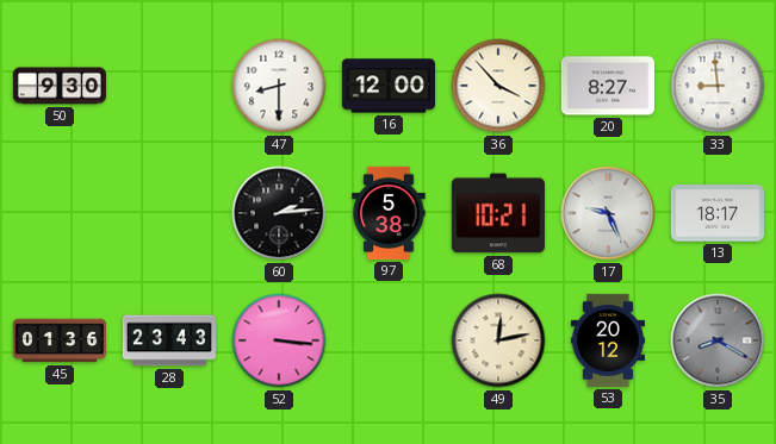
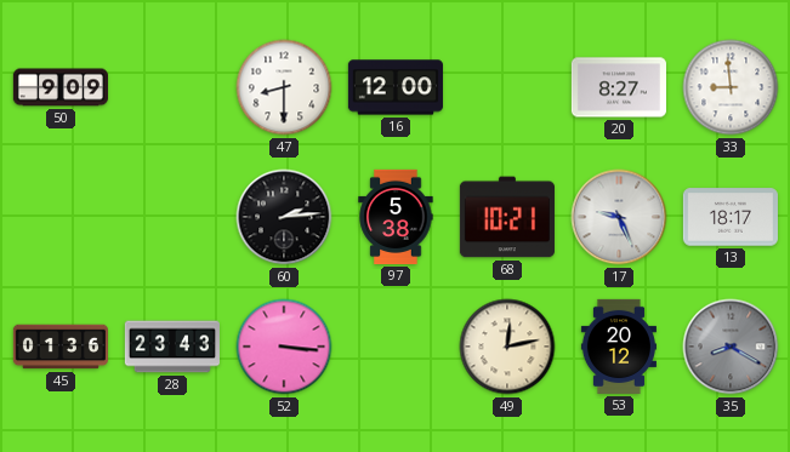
50: 9:30 -> 9:09
36: 3:53 -> none
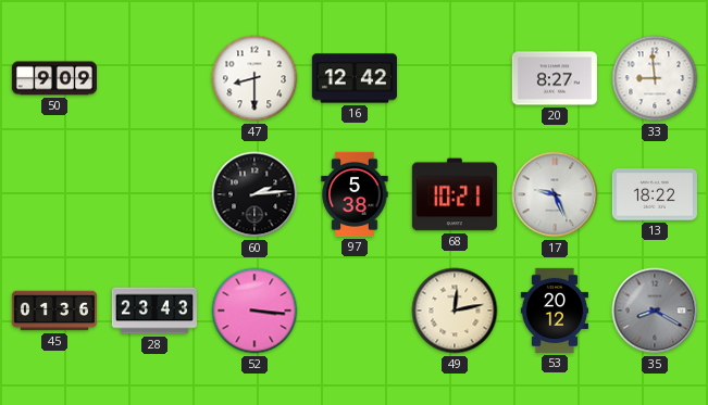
16: 12:00 -> 12:42
13: 18:17 -> 18:22
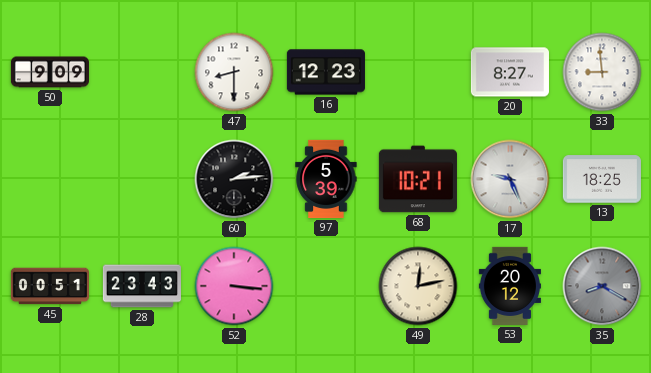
16: 12:42 -> 12:23
97: 5:38 -> 5:39
13: 18:22 -> 18:25
45: 01:36 -> 00:51
